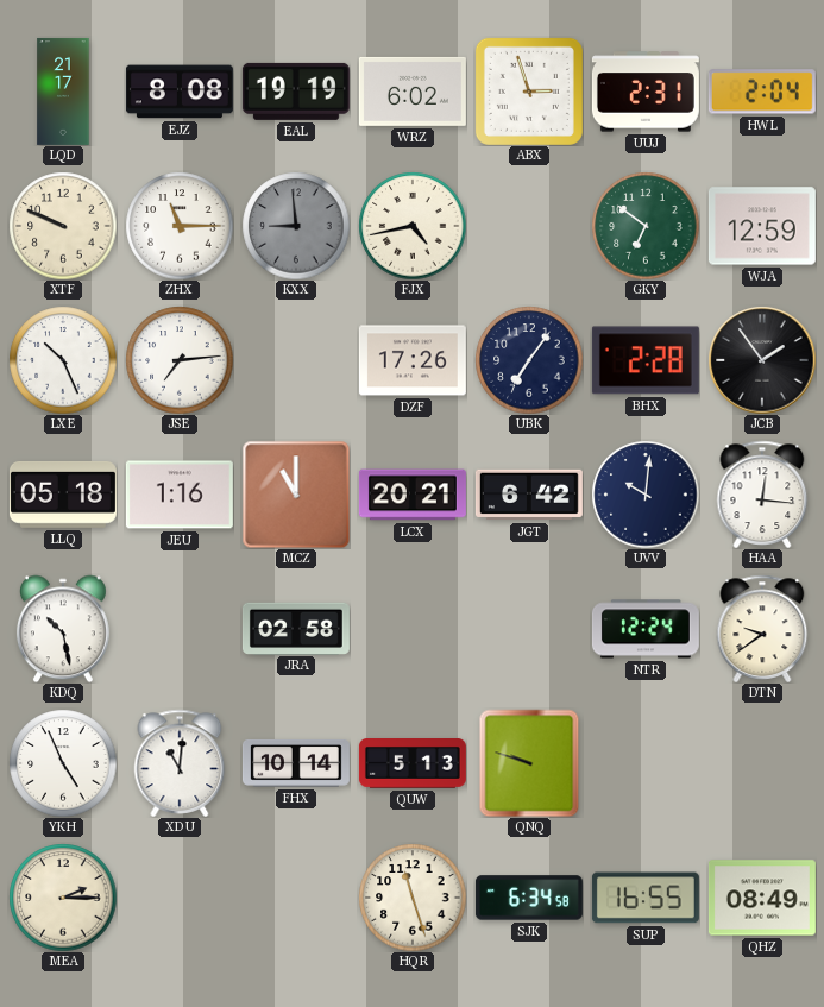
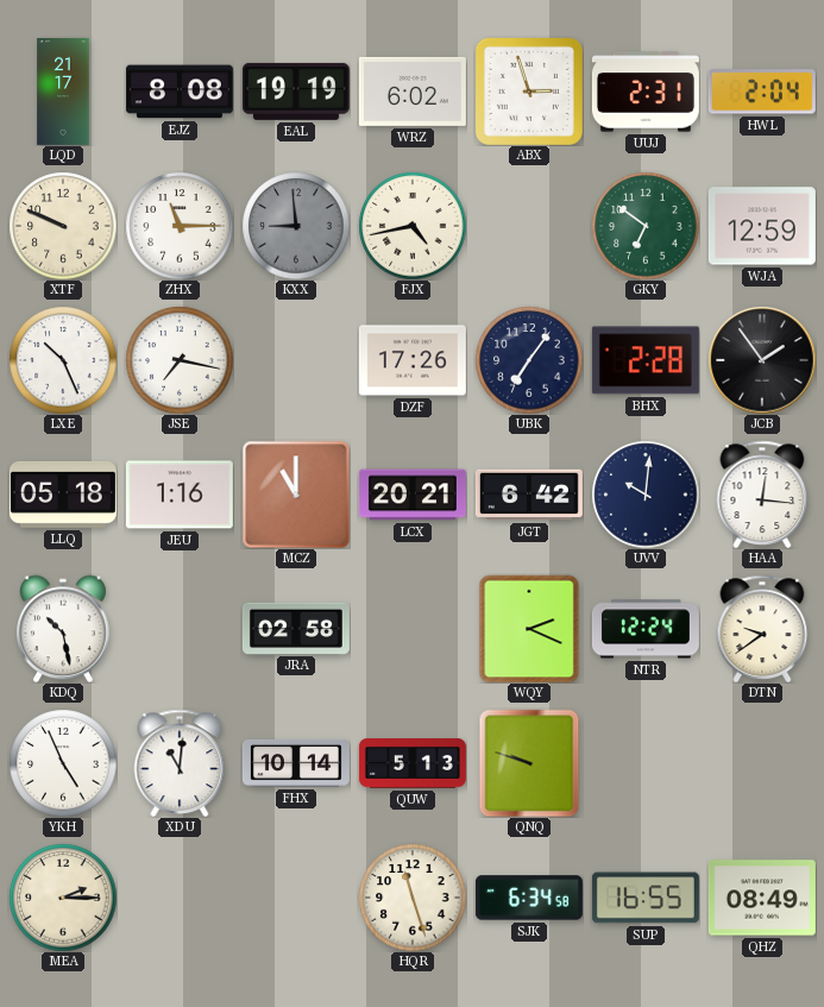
JSE: 7:14 -> 7:17
WQY: none -> 2:19
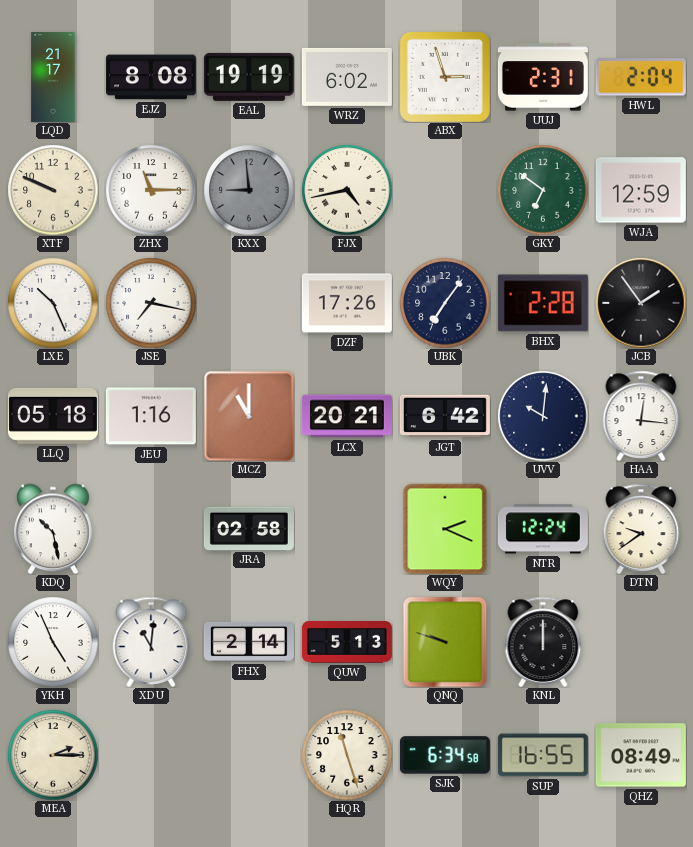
FHX: 10:14 -> 2:14
KNL: none -> 12:00
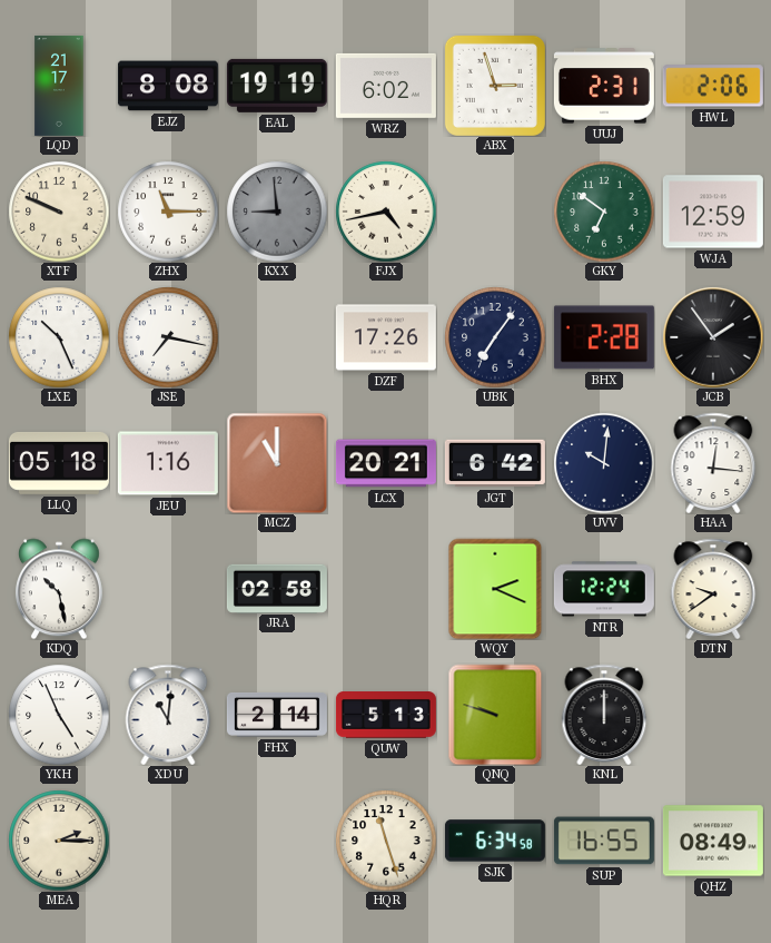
HWL: 2:04 -> 2:06
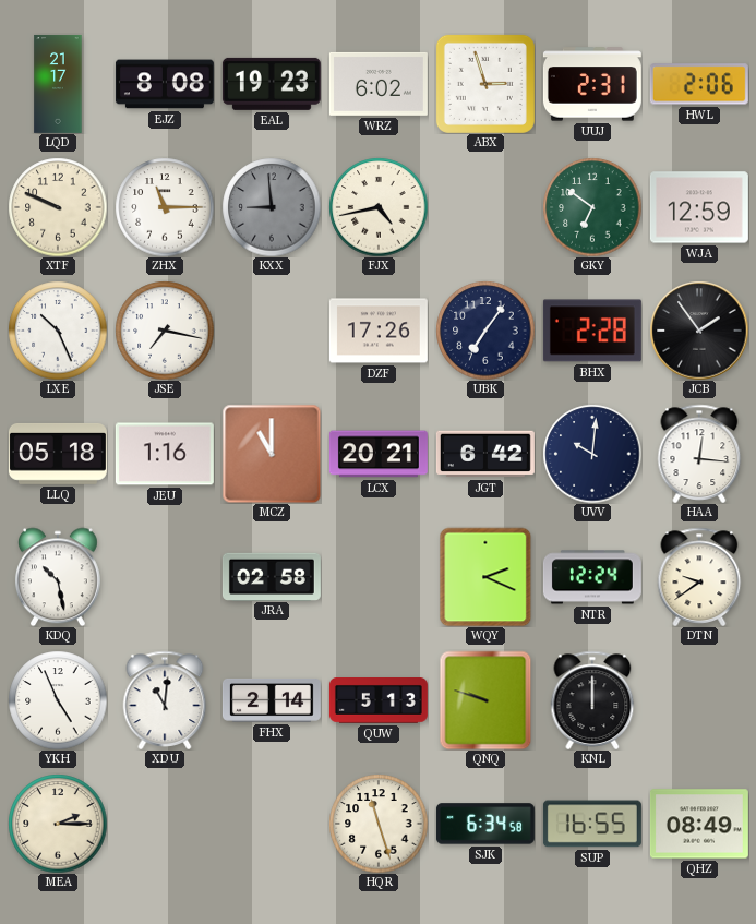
EAL: 19:19 -> 19:23
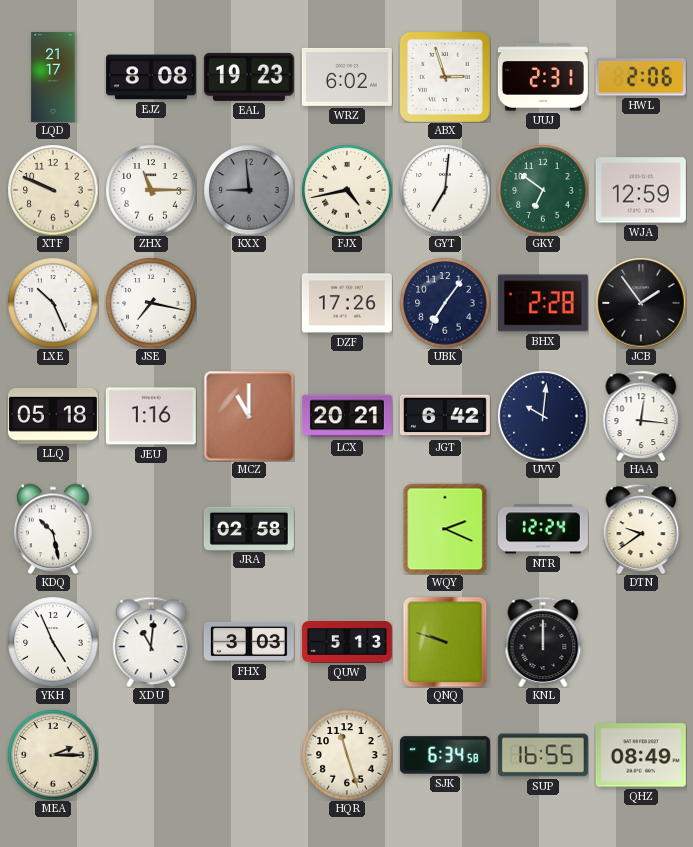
GYT: none -> 7:01
FHX: 2:14 -> 3:03
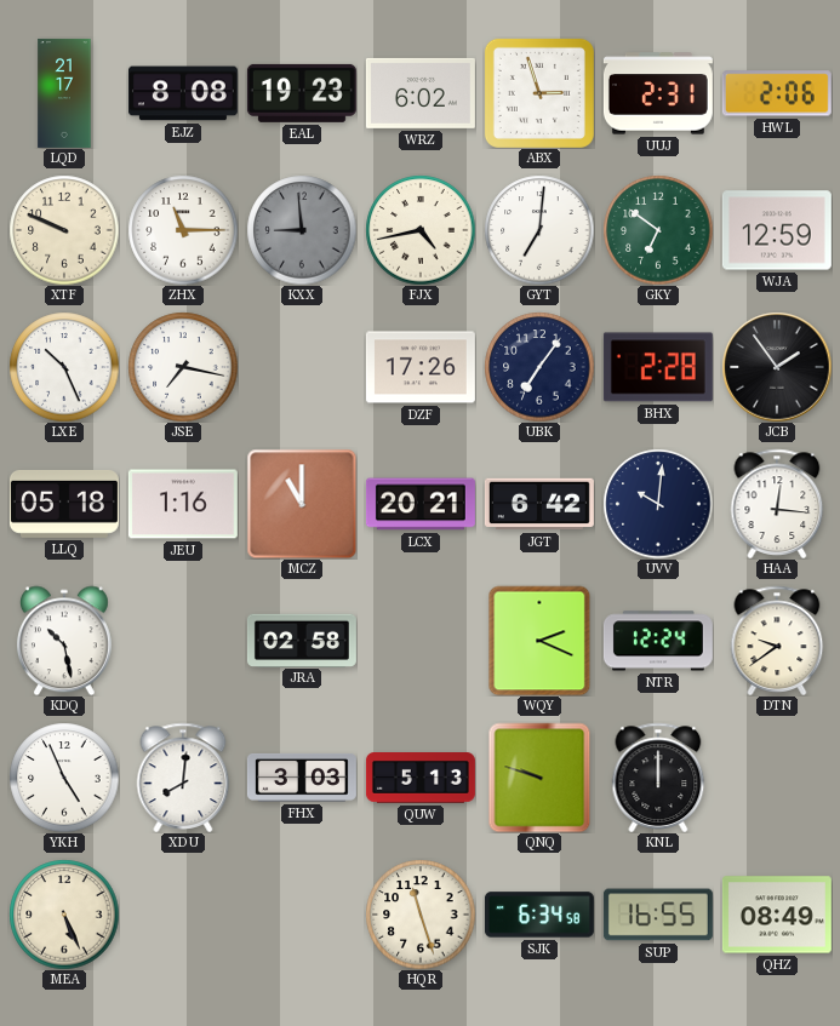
XDU: 11:01 -> 8:01
MEA: 2:15 -> 5:26
